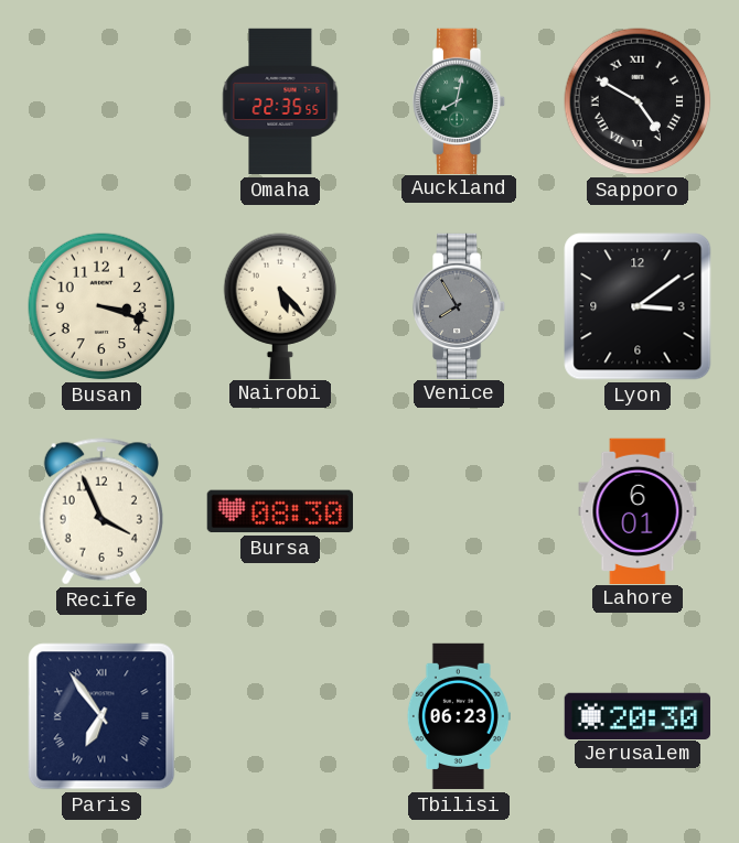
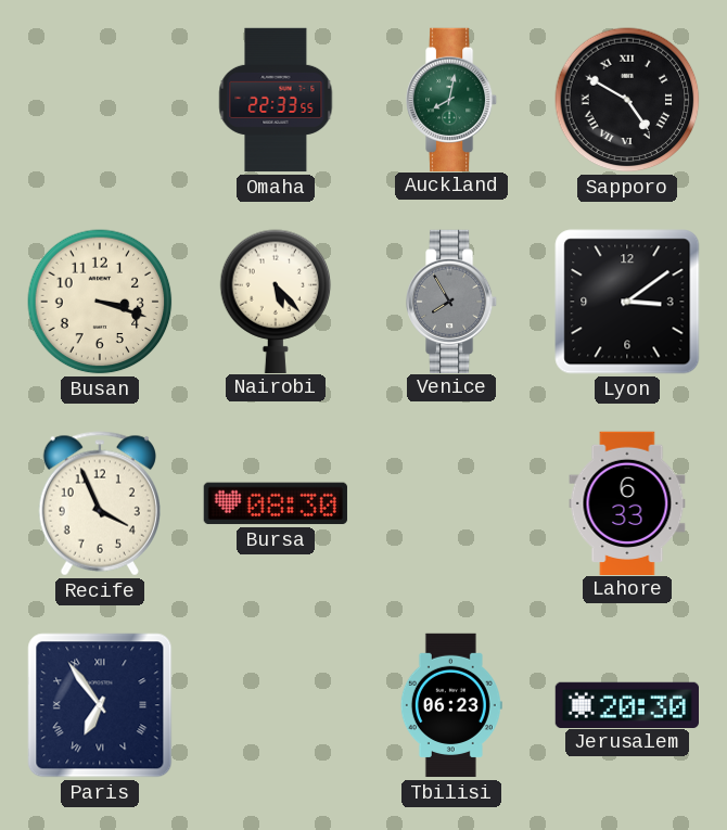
Omaha: 22:35 -> 22:33
Lahore: 6:01 -> 6:33
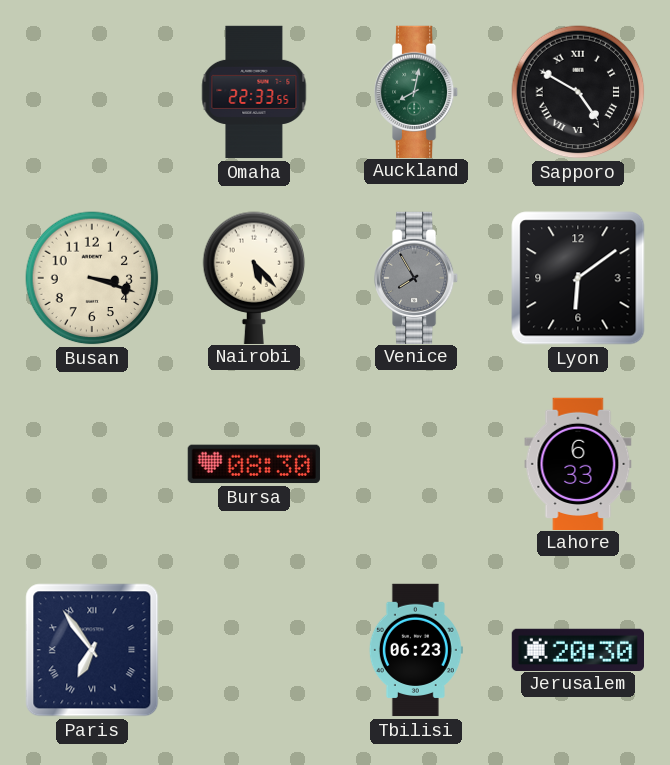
Lyon: 3:09 -> 6:09
Recife: 3:56 -> none
